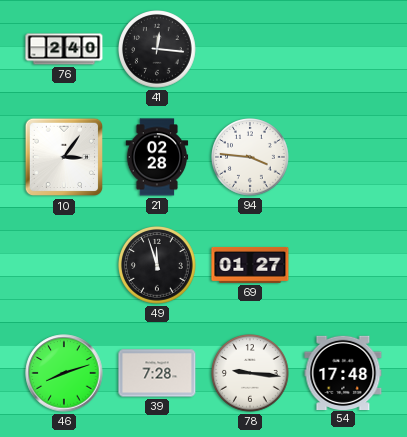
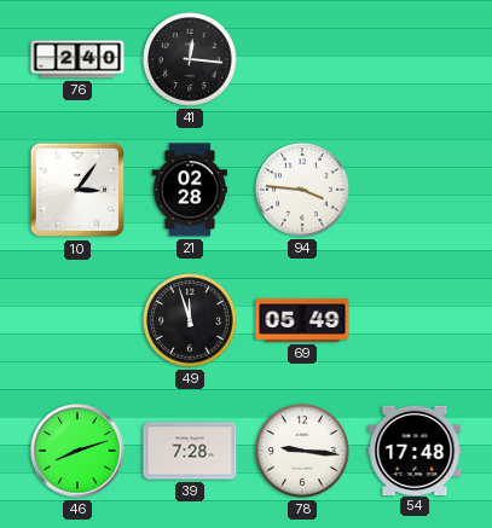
69: 01:27 -> 05:49
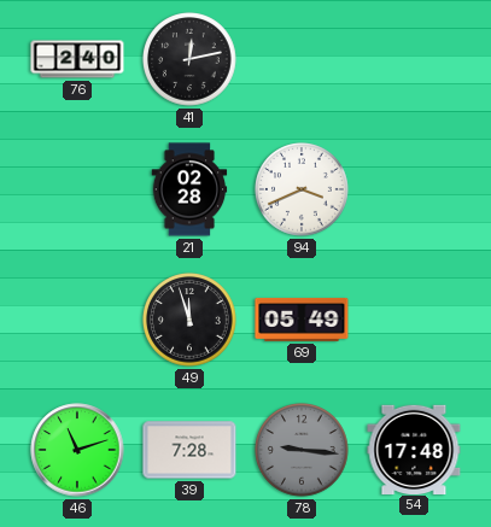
41: 12:16 -> 12:13
10: 3:06 -> none
94: 3:46 -> 3:41
46: 8:12 -> 11:12
78 dial: white -> grey
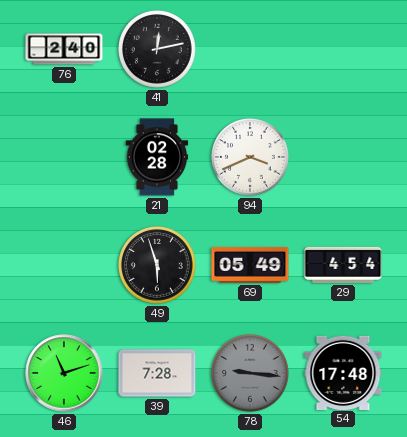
49: 11:57 -> 5:57
29: none -> 4:54
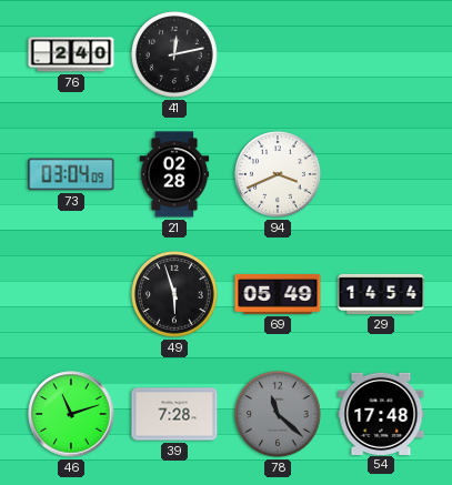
73: none -> 03:04
29: 4:54 -> 14:54
78: 9:16 -> 11:22
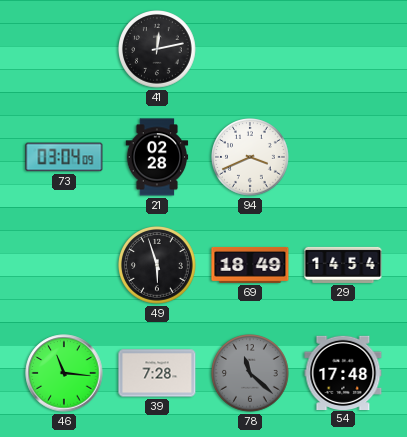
76: 2:40 -> none
69: 05:49 -> 18:49
46: 11:12 -> 11:16
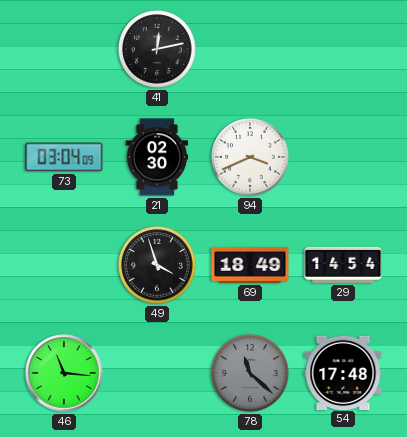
21: 02:28 -> 02:30
49: 5:57 -> 3:57
39: 7:28 -> none
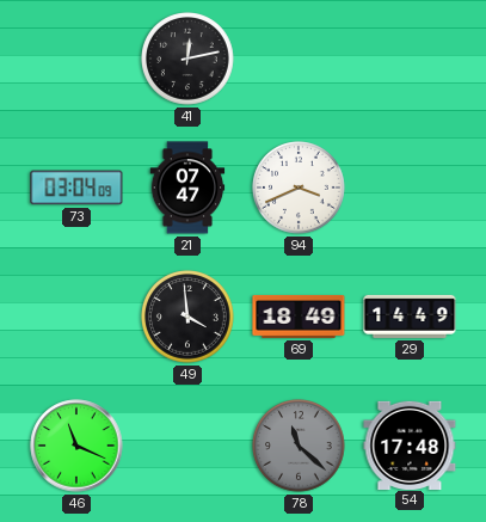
21: 02:30 -> 07:47
49: 3:57 -> 3:59
29: 14:54 -> 14:49
46: 11:16 -> 11:19
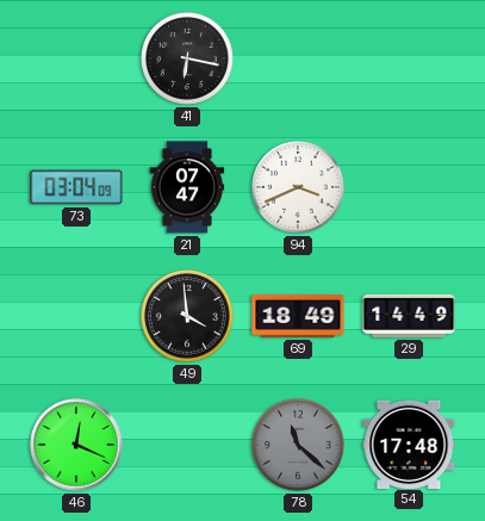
41: 12:13 -> 6:17
46: 11:19 -> 12:19
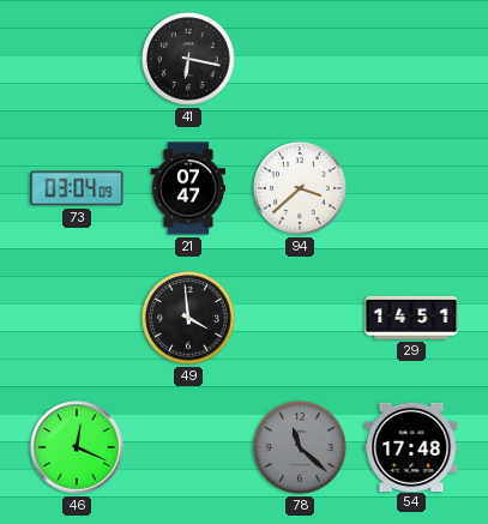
94: 3:41 -> 3:38
69: 18:49 -> none
29: 14:49 -> 14:51
